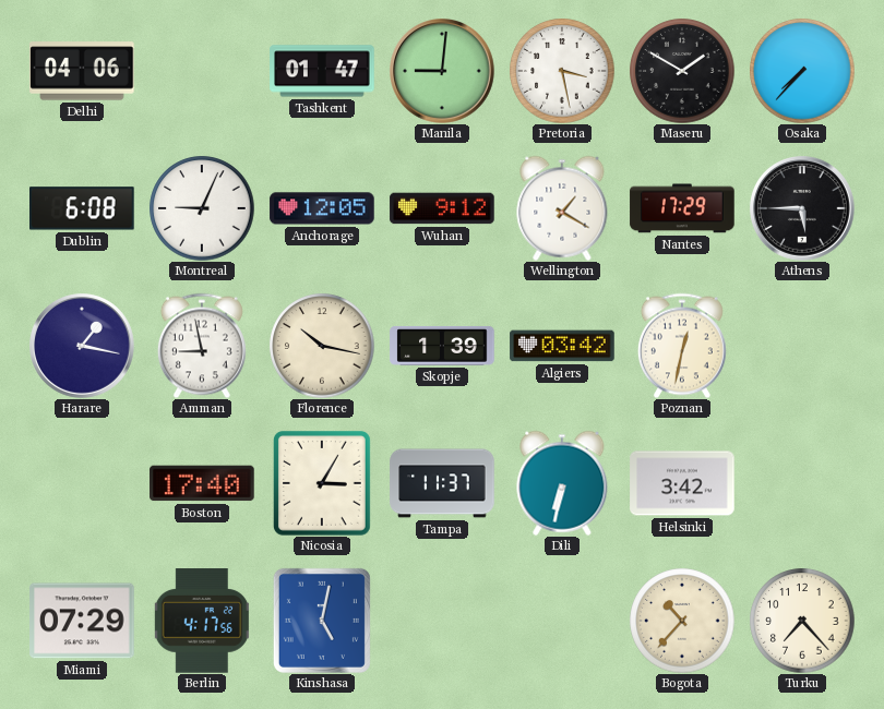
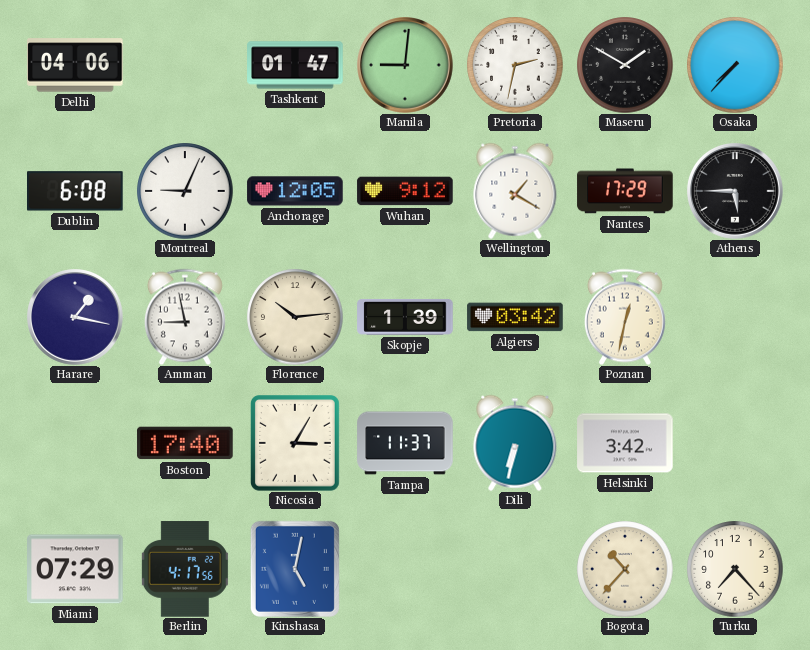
Pretoria: 3:28 -> 2:32
Florence: 10:17 -> 10:14
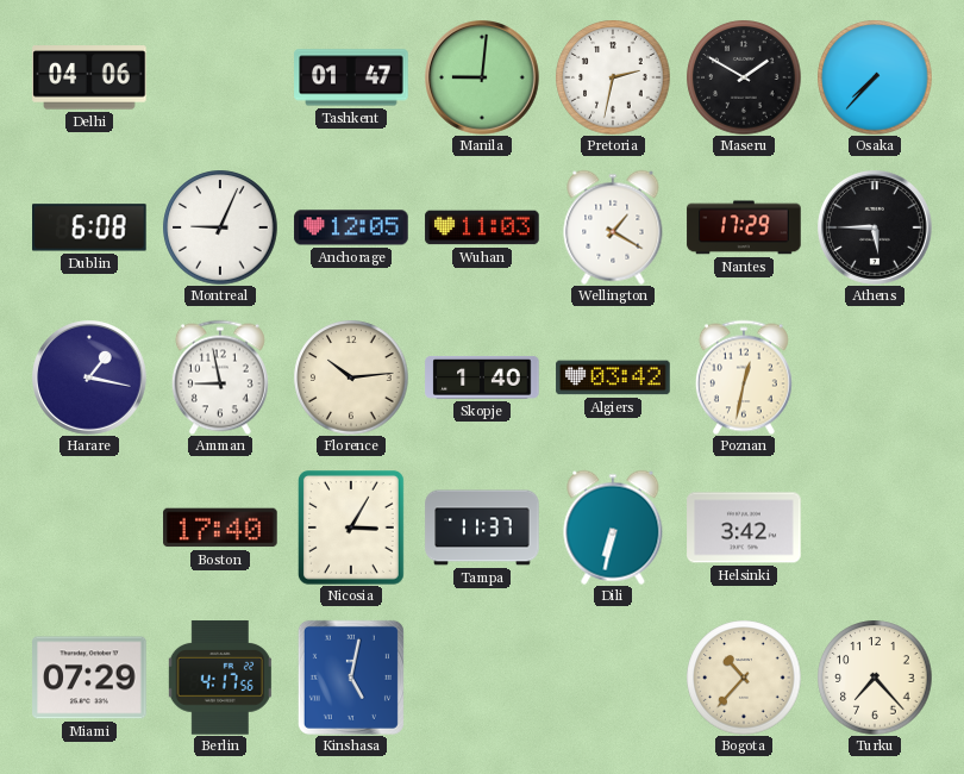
Wuhan: 9:12 -> 11:03
Skopje: 1:39 -> 1:40
